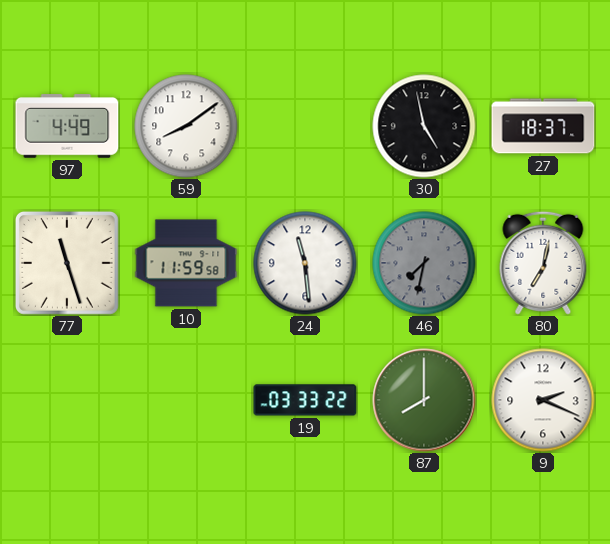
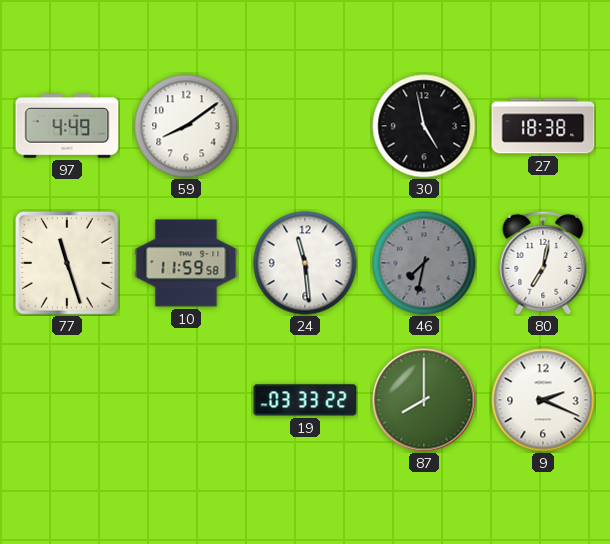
27: 18:37 -> 18:38
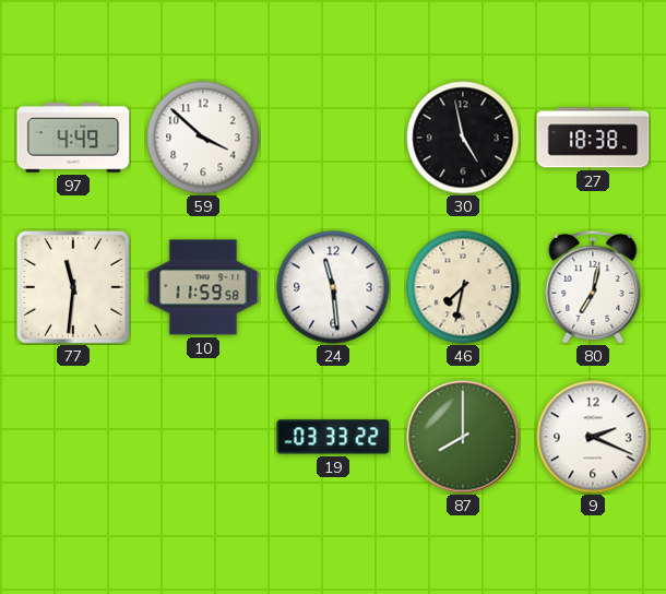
59: 8:09 -> 3:52
77: 11:27 -> 11:31
46 dial: grey -> cream
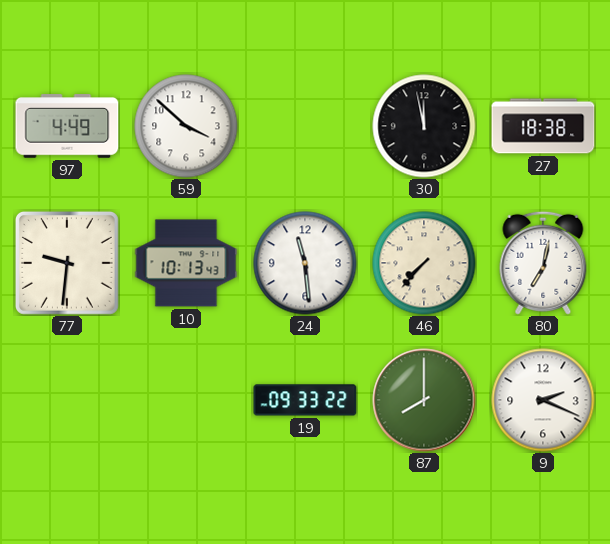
30: 4:58 -> 11:58
77: 11:31 -> 9:31
10: 11:59 -> 10:13
46: 7:32 -> 7:37
19: 03:33 -> 09:33
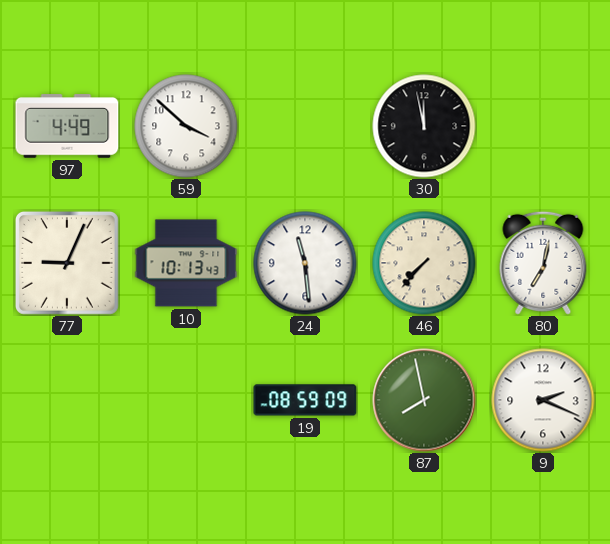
27: 18:38 -> none
77: 9:31 -> 9:04
19: 09:33 -> 08:59
87: 8:00 -> 7:58
